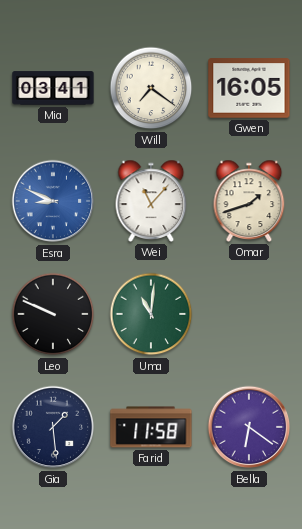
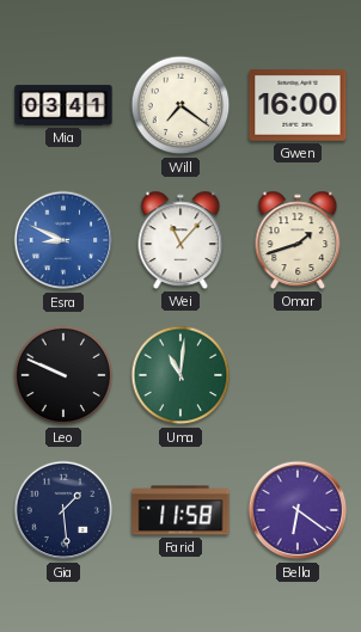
Gwen: 16:05 -> 16:00
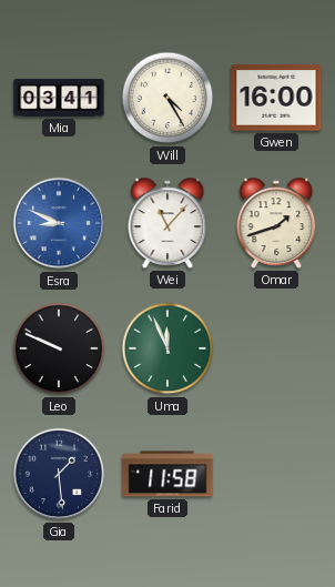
Will: 7:21 -> 4:25
Uma: 11:01 -> 11:56
Bella: 6:21 -> none
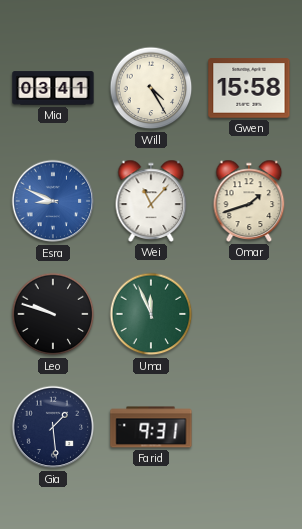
Gwen: 16:00 -> 15:58
Leo: 9:49 -> 9:48
Farid: 11:58 -> 9:31
